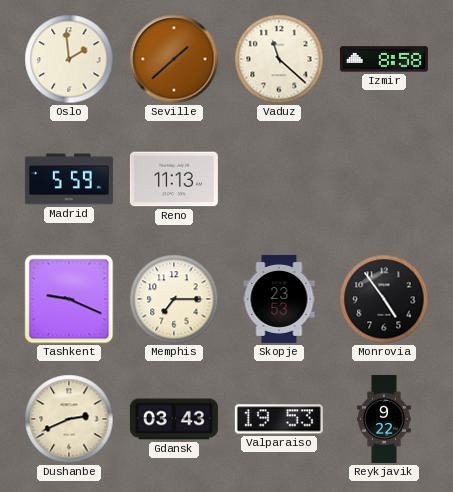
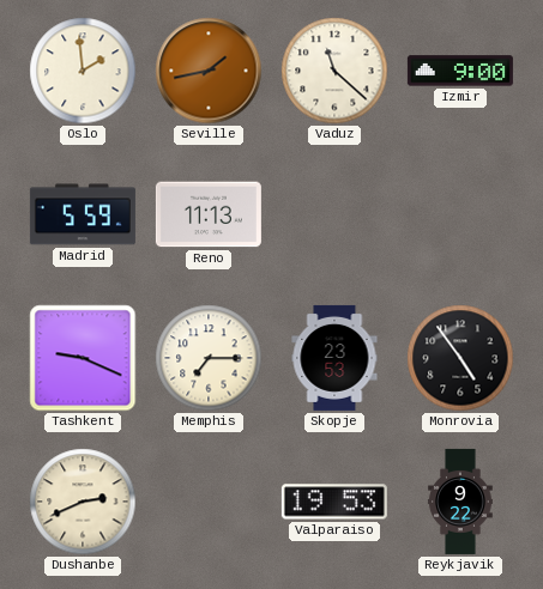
Seville: 1:38 -> 1:43
Izmir: 8:58 -> 9:00
Gdansk: 03:43 -> none
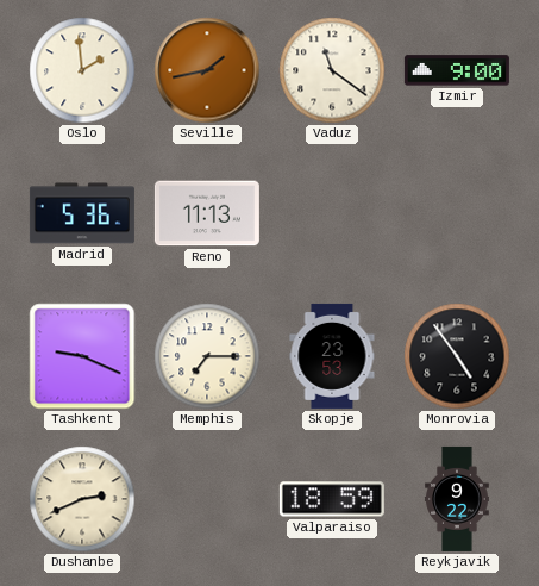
Vaduz: 11:22 -> 11:21
Madrid: 5:59 -> 5:36
Valparaiso: 19:53 -> 18:59
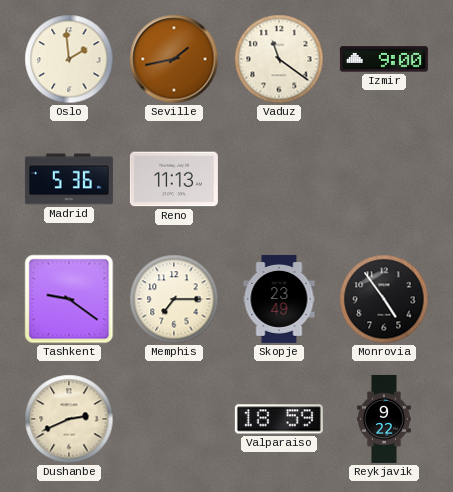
Tashkent: 9:19 -> 9:21
Skopje: 23:53 -> 23:49
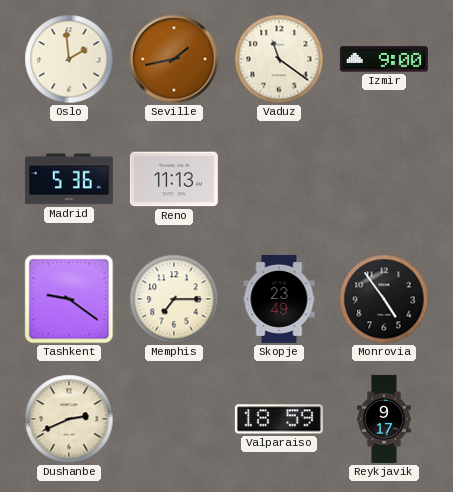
Reykjavik: 9:22 -> 9:17
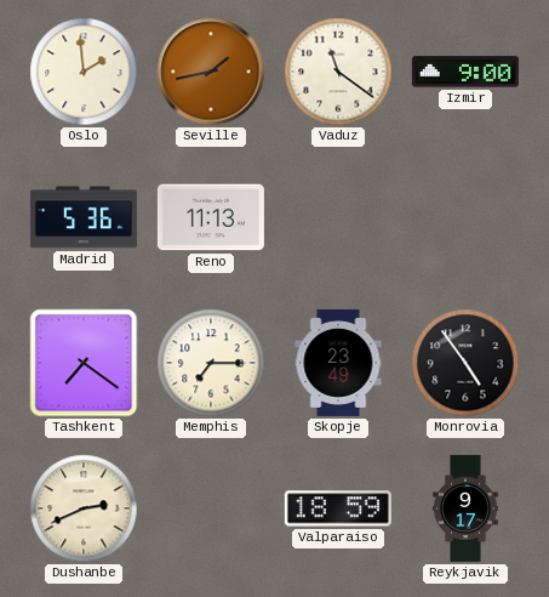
Tashkent: 9:21 -> 7:21
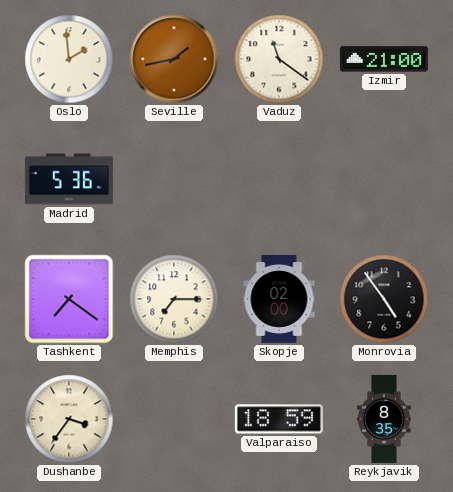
Izmir: 9:00 -> 21:00
Reno: 11:13 -> none
Skopje: 23:49 -> 02:00
Dushanbe: 2:41 -> 3:36
Reykjavik: 9:17 -> 8:35
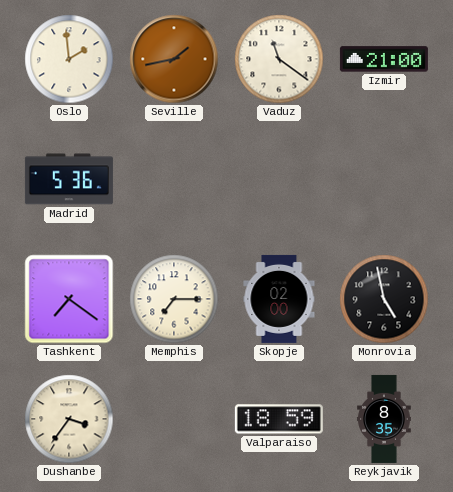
Monrovia: 4:54 -> 4:58
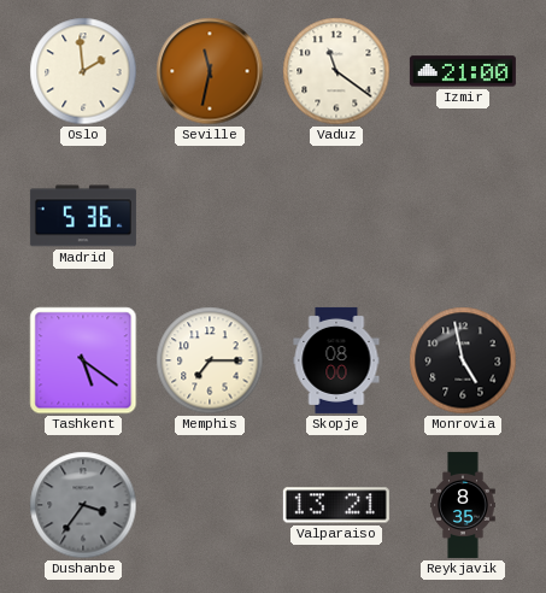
Seville: 1:43 -> 11:32
Tashkent: 7:21 -> 5:21
Skopje: 02:00 -> 08:00
Dushanbe dial: cream -> grey
Valparaiso: 18:59 -> 13:21
